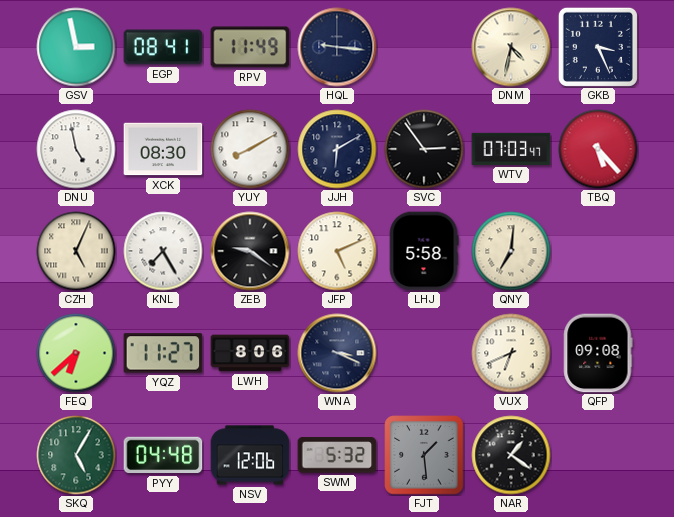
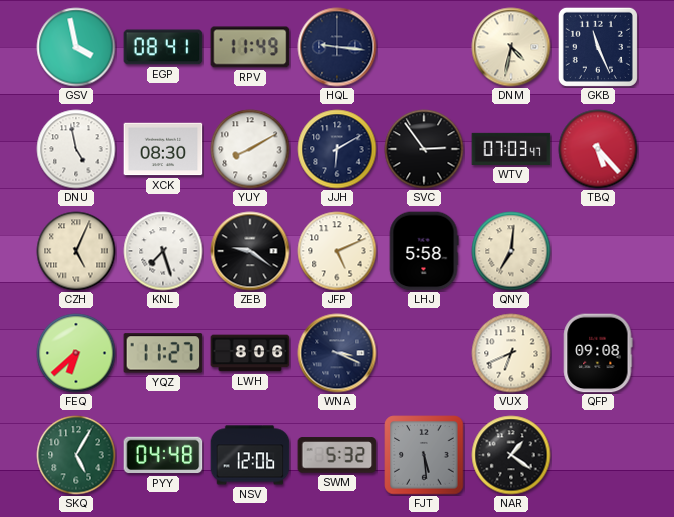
GSV: 2:58 -> 3:58
GKB: 3:26 -> 11:26
KNL: 7:25 -> 7:27
FJT: 1:29 -> 5:29
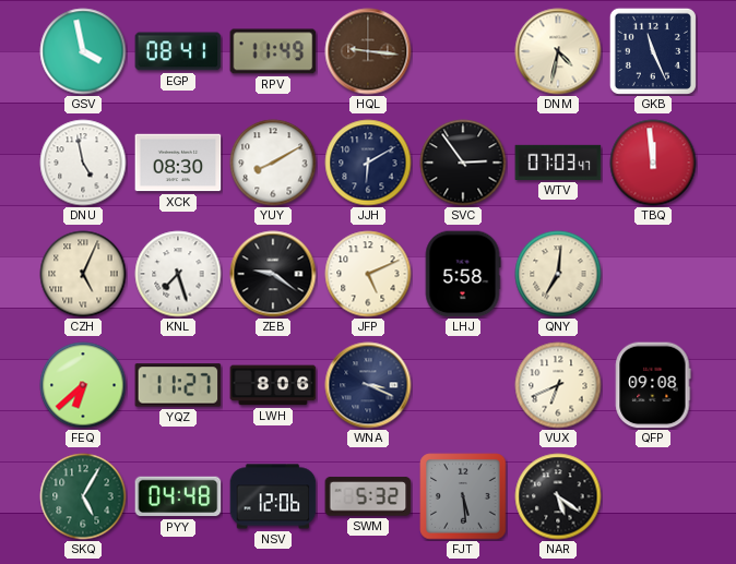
HQL dial: navy -> brown
TBQ: 5:23 -> 11:59
NAR: 1:21 -> 5:21
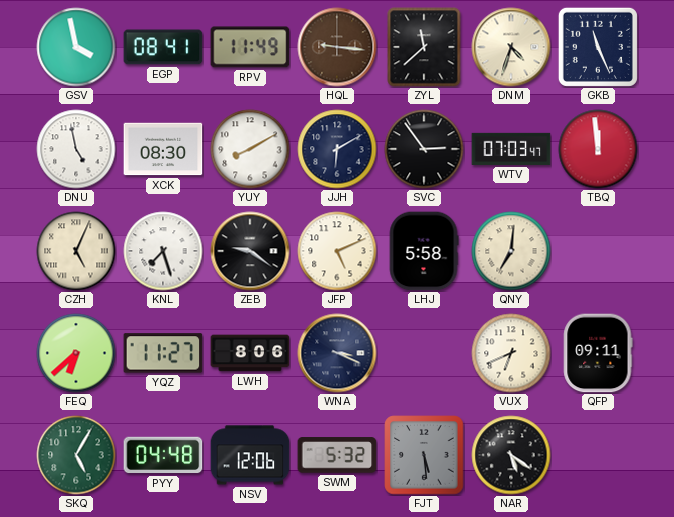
ZYL: none -> 11:38
DNM: 4:32 -> 4:33
QFP: 09:08 -> 09:11
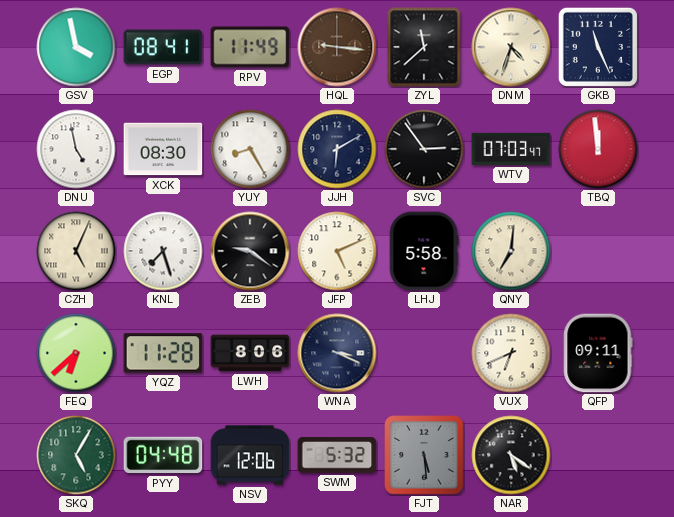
YUY: 8:10 -> 8:25
YQZ: 11:27 -> 11:28
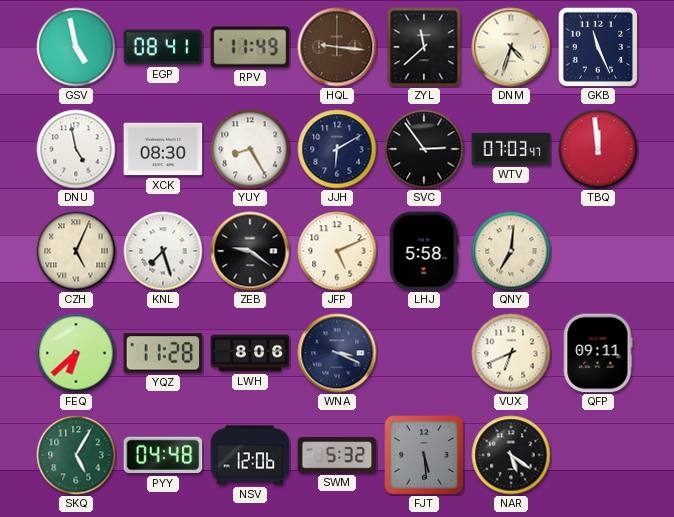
GSV: 3:58 -> 4:58
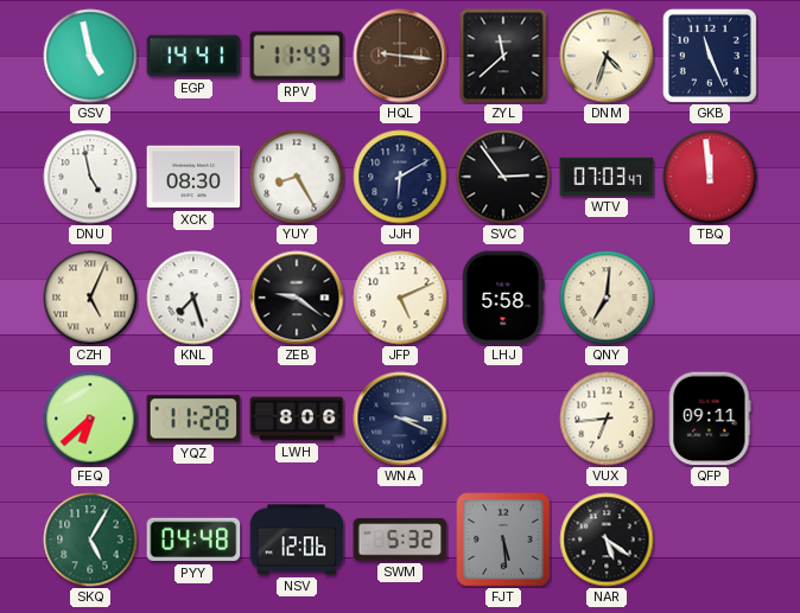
EGP: 08:41 -> 14:41
VUX: 6:41 -> 6:44
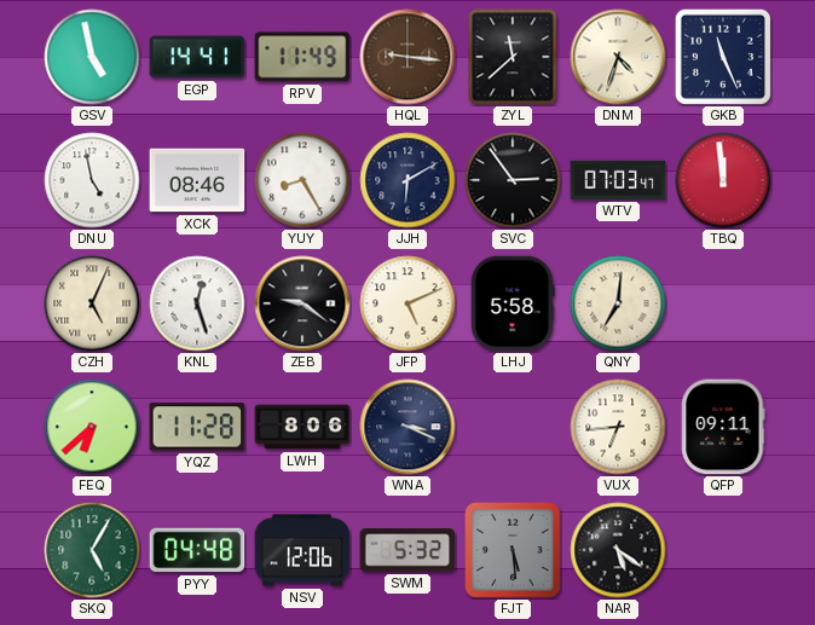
XCK: 08:30 -> 08:46
KNL: 7:27 -> 12:27
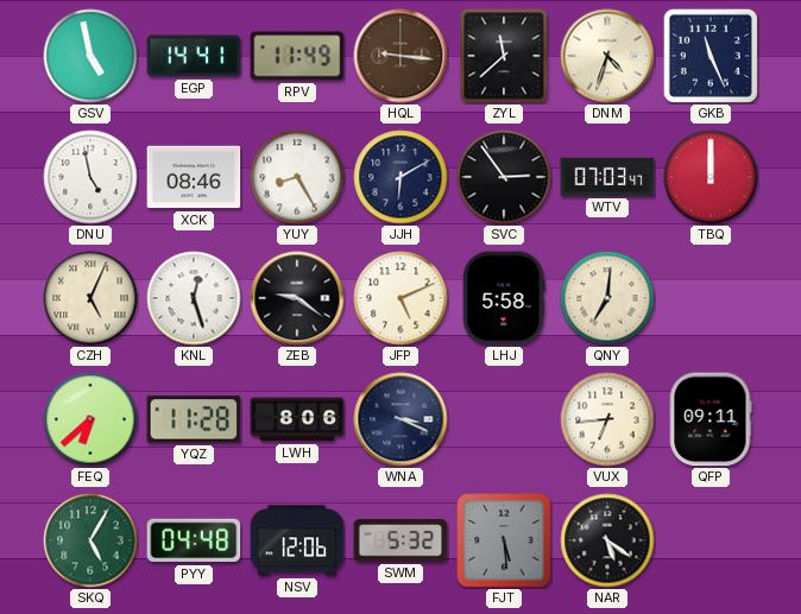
TBQ: 11:59 -> 12:00
